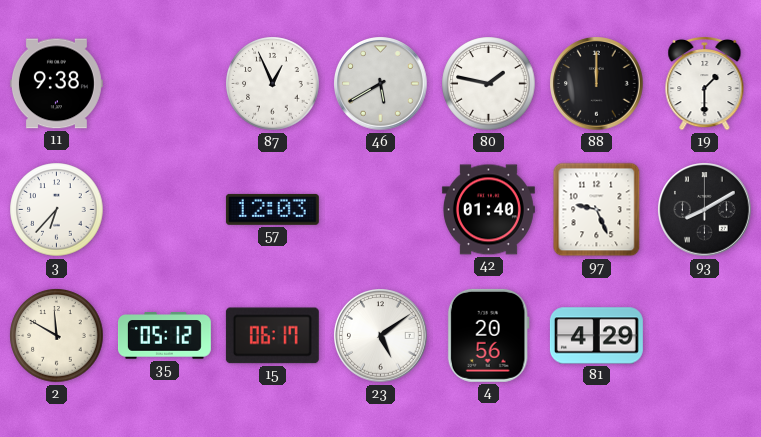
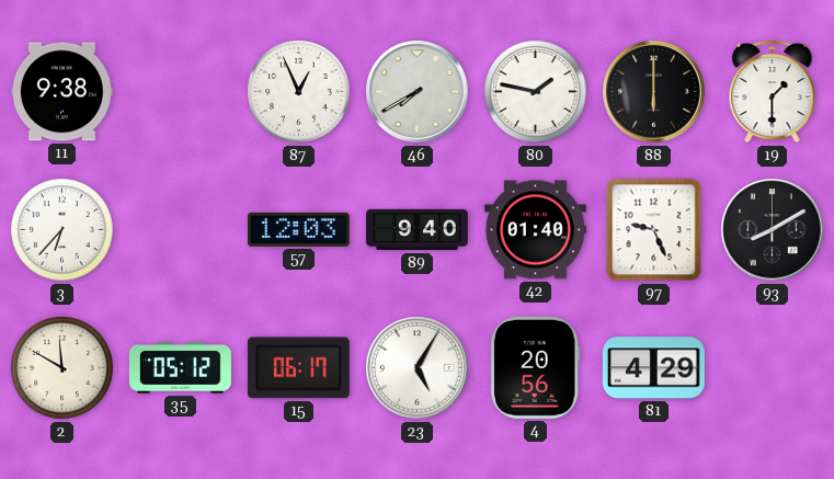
46: 5:40 -> 7:40
88: 12:00 -> 6:00
89: none -> 9:40
23: 5:09 -> 5:05
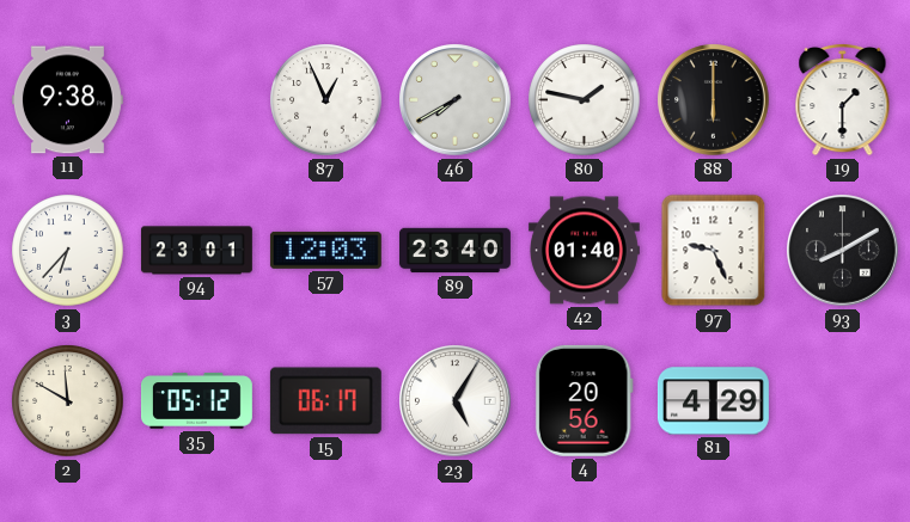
94: none -> 23:01
89: 9:40 -> 23:40
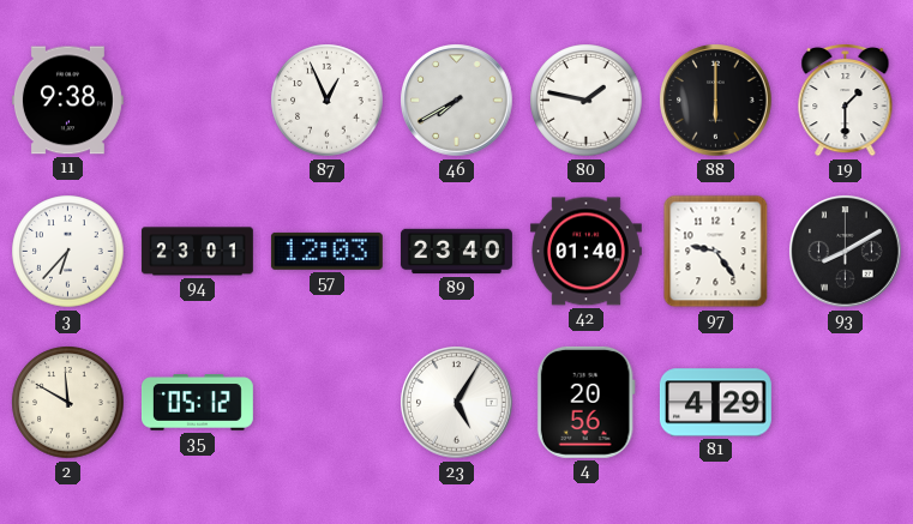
97: 9:26 -> 9:24
15: 06:17 -> none
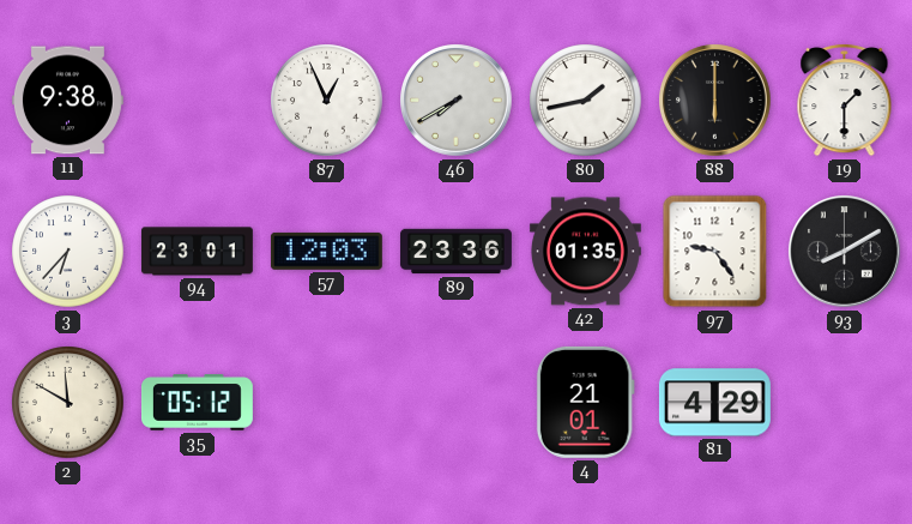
80: 1:47 -> 1:43
89: 23:40 -> 23:36
42: 01:40 -> 01:35
23: 5:05 -> none
4: 20:56 -> 21:01
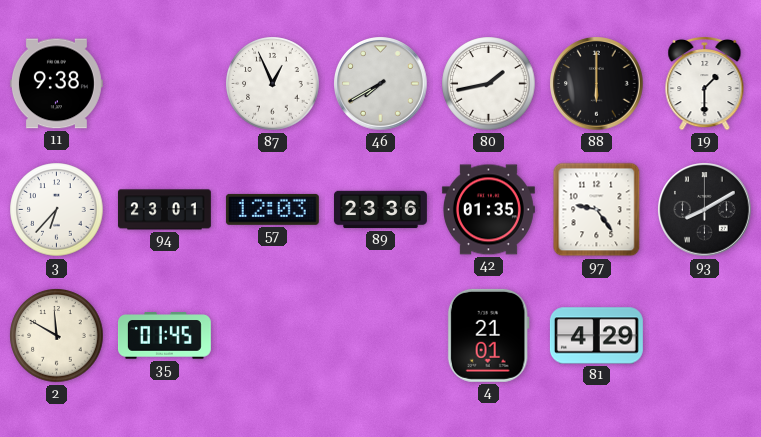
35: 05:12 -> 01:45
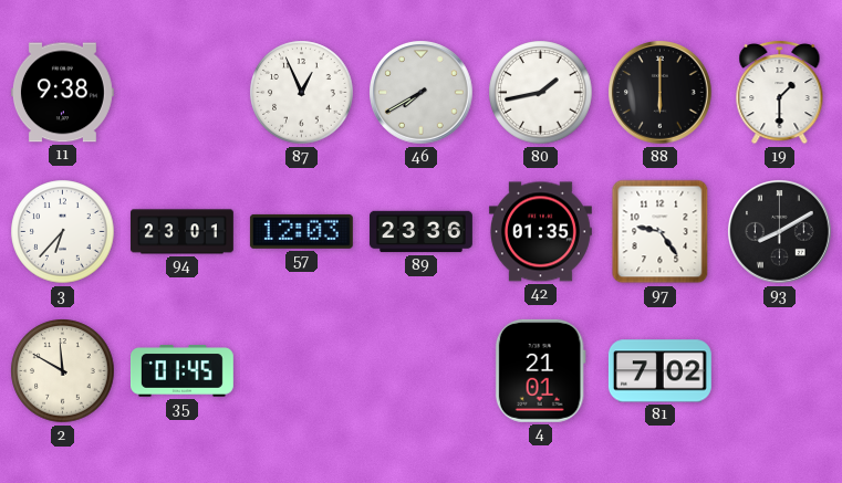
81: 4:29 -> 7:02
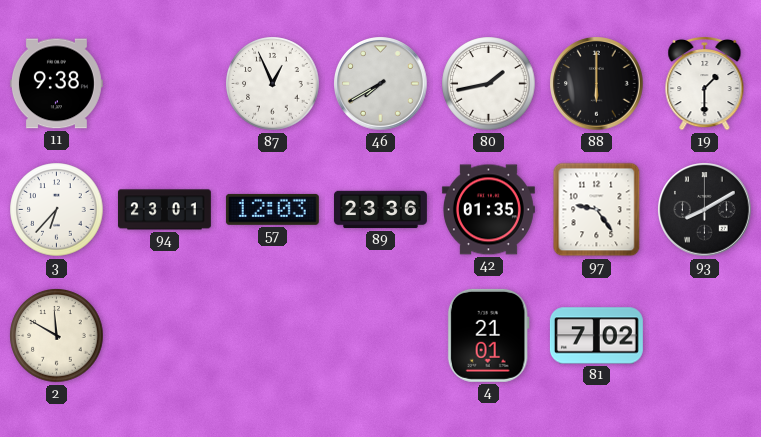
35: 01:45 -> none
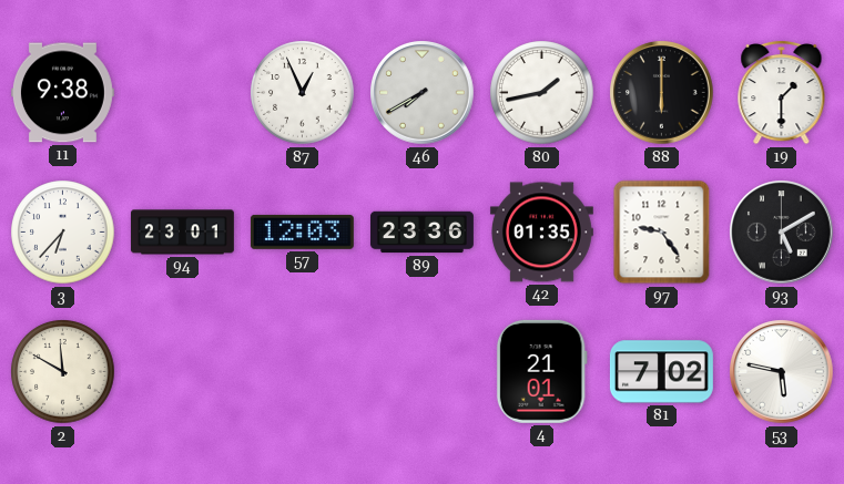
93: 8:10 -> 5:10
53: none -> 5:47
